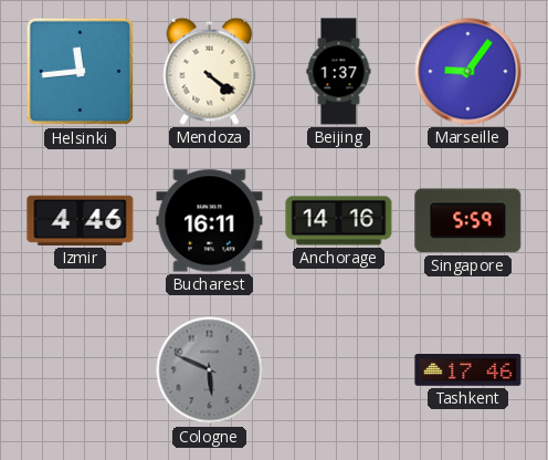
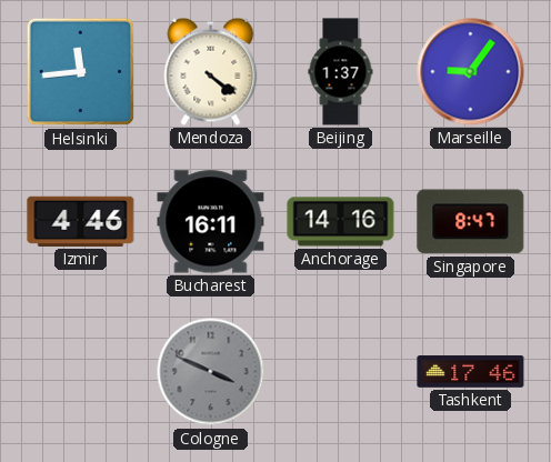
Singapore: 5:59 -> 8:47
Cologne: 5:49 -> 3:49
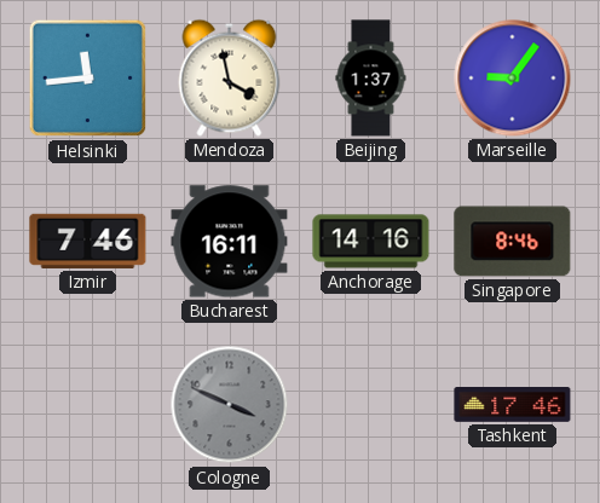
Mendoza: 4:21 -> 3:58
Izmir: 4:46 -> 7:46
Singapore: 8:47 -> 8:46
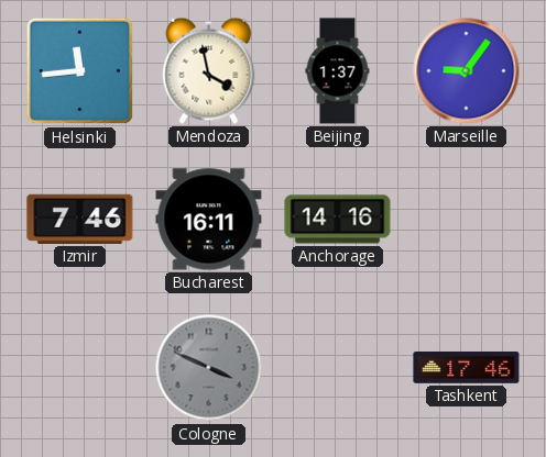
Singapore: 8:46 -> none
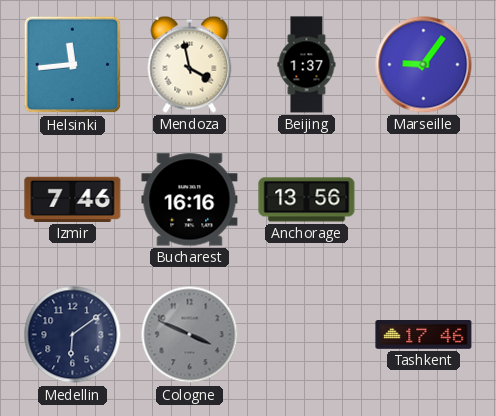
Bucharest: 16:11 -> 16:16
Anchorage: 14:16 -> 13:56
Medellin: none -> 6:09
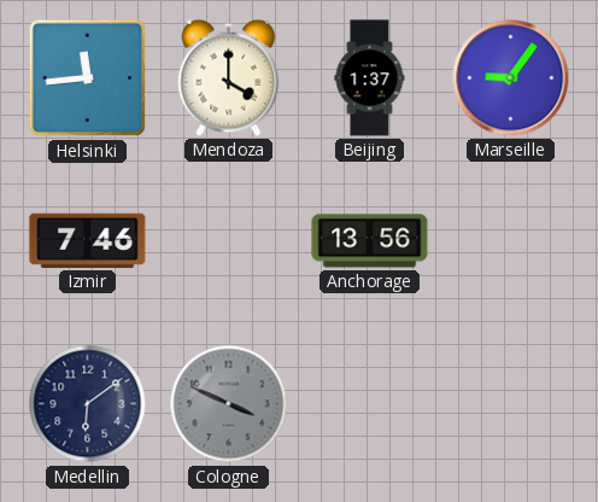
Mendoza: 3:58 -> 4:00
Bucharest: 16:16 -> none
Tashkent: 17:46 -> none
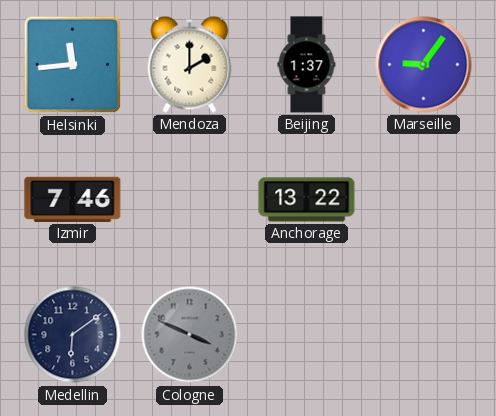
Mendoza: 4:00 -> 2:00
Anchorage: 13:56 -> 13:22
